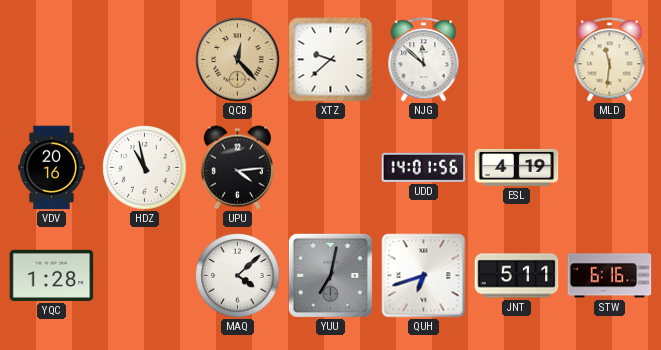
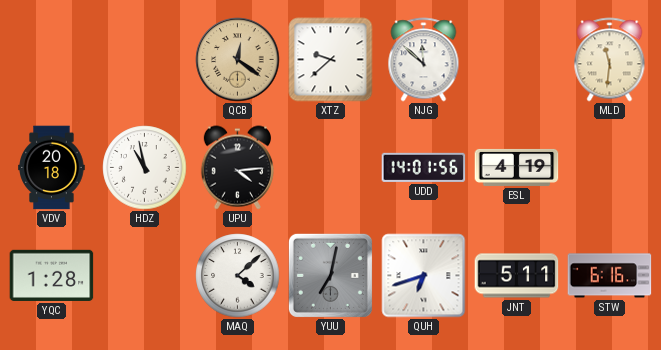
QCB: 12:23 -> 12:21
VDV: 20:16 -> 20:18
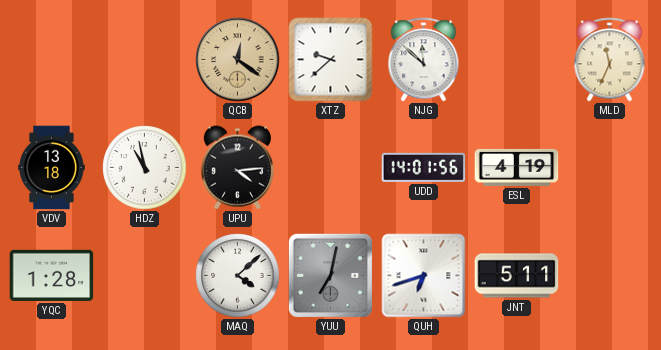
MLD: 11:31 -> 11:34
VDV: 20:18 -> 13:18
STW: 6:16 -> none
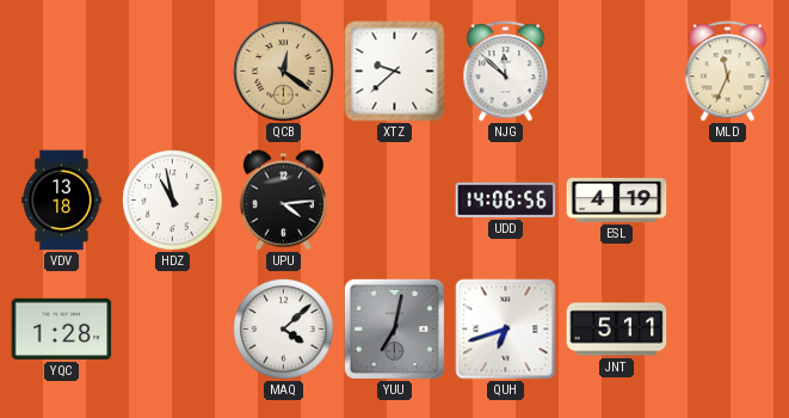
UDD: 14:01 -> 14:06
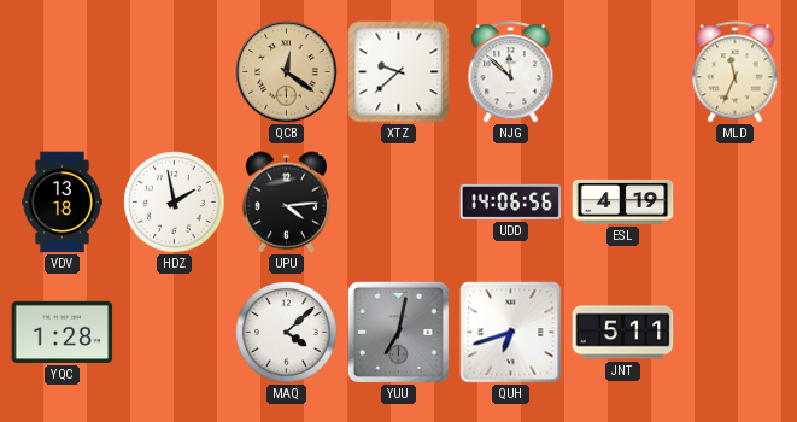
HDZ: 10:58 -> 1:58
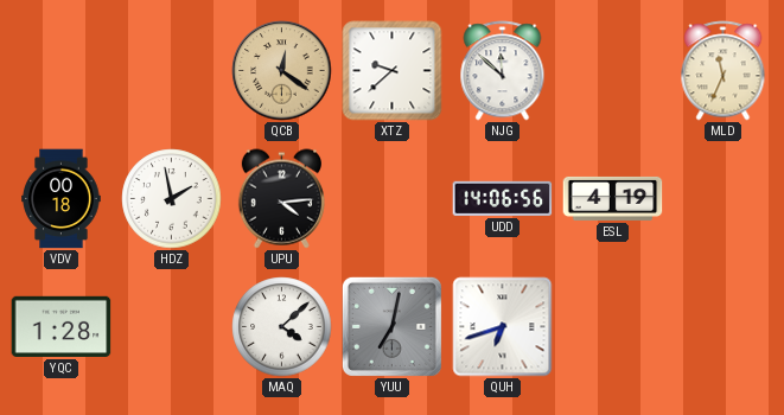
VDV: 13:18 -> 00:18
JNT: 5:11 -> none
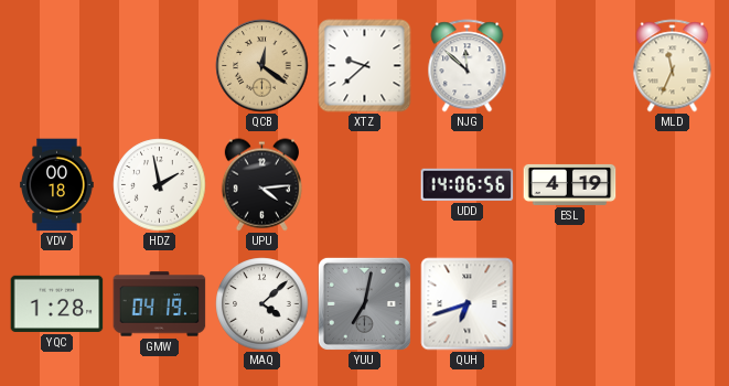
GMW: none -> 04:19
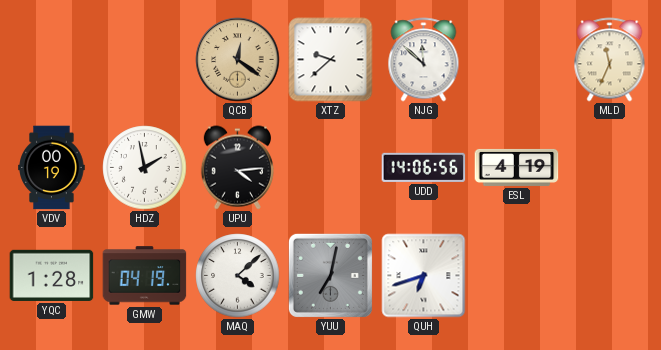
VDV: 00:18 -> 00:19
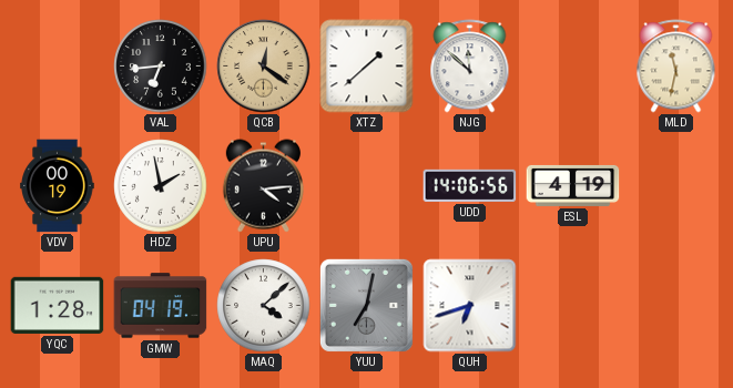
VAL: none -> 6:44
XTZ: 9:38 -> 1:38
MLD: 11:34 -> 11:32
